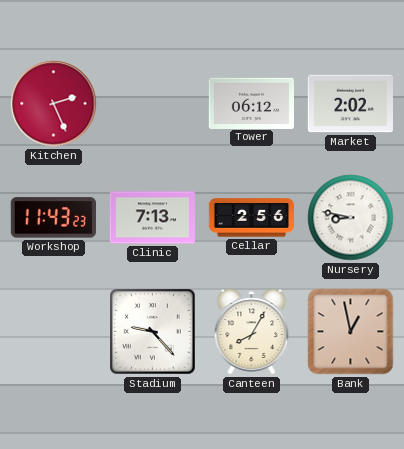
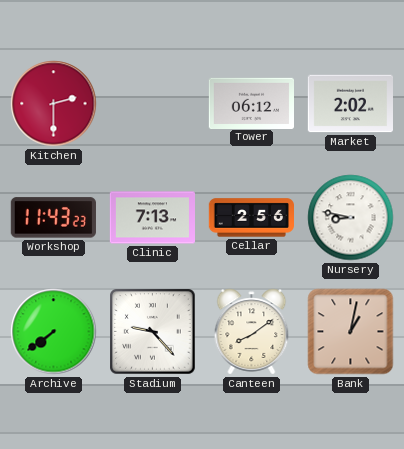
Kitchen: 2:26 -> 2:30
Archive: none -> 7:39
Canteen: 8:05 -> 8:09
Bank: 12:58 -> 1:02
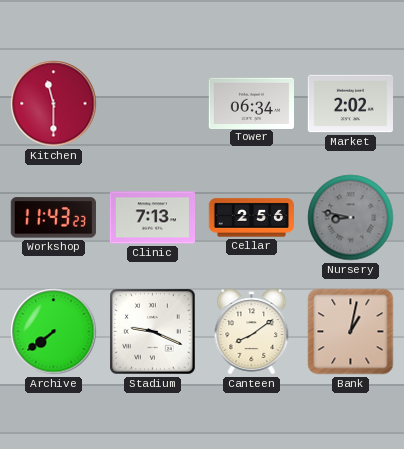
Kitchen: 2:30 -> 11:30
Tower: 06:12 -> 06:34
Nursery dial: white -> grey
Stadium: 9:23 -> 9:19
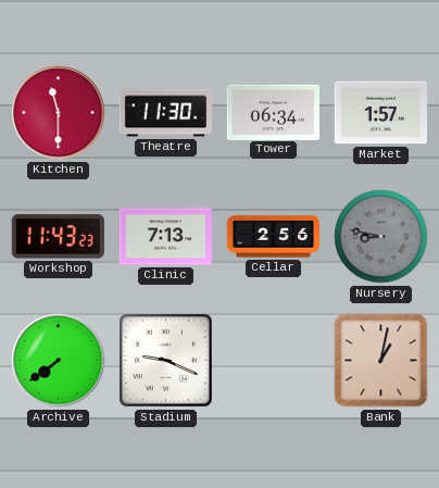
Theatre: none -> 11:30
Market: 2:02 -> 1:57
Canteen: 8:09 -> none
